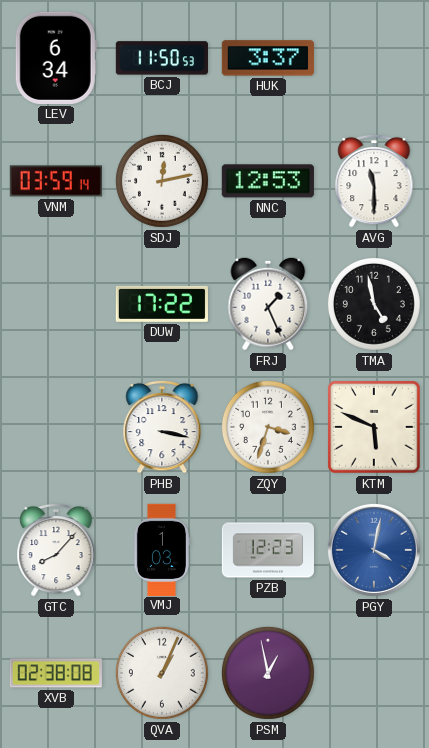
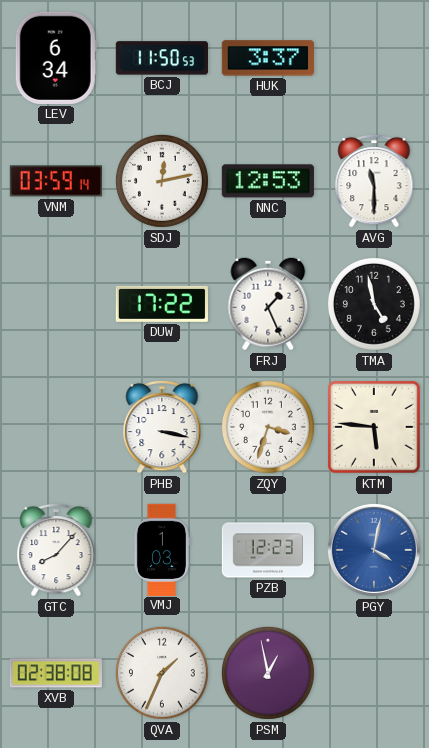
KTM: 5:49 -> 5:46
QVA: 1:04 -> 1:34
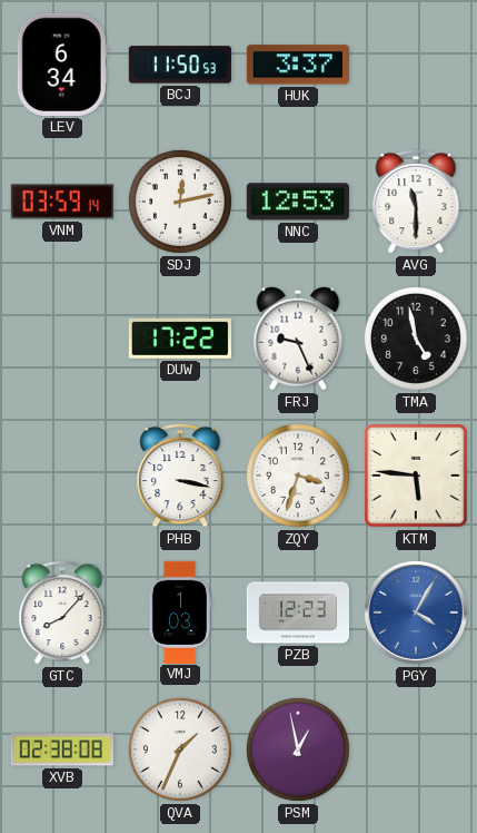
FRJ: 1:26 -> 9:26
PGY: 4:02 -> 4:05
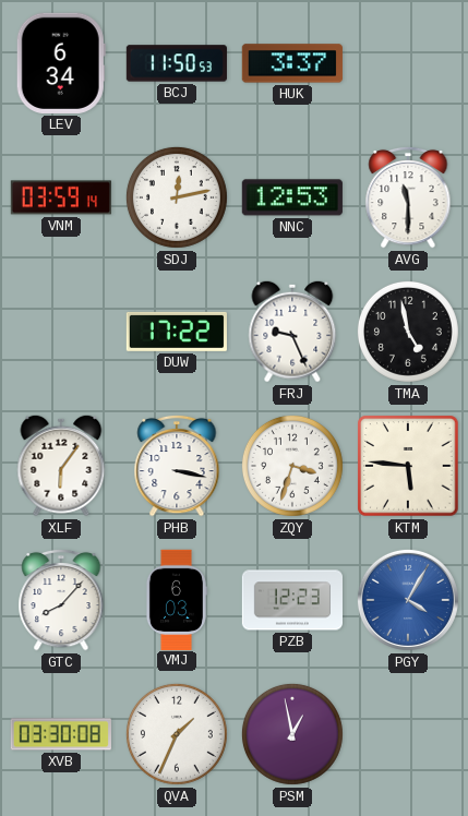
XLF: none -> 6:06
VMJ: 1:03 -> 6:03
XVB: 02:38 -> 03:30
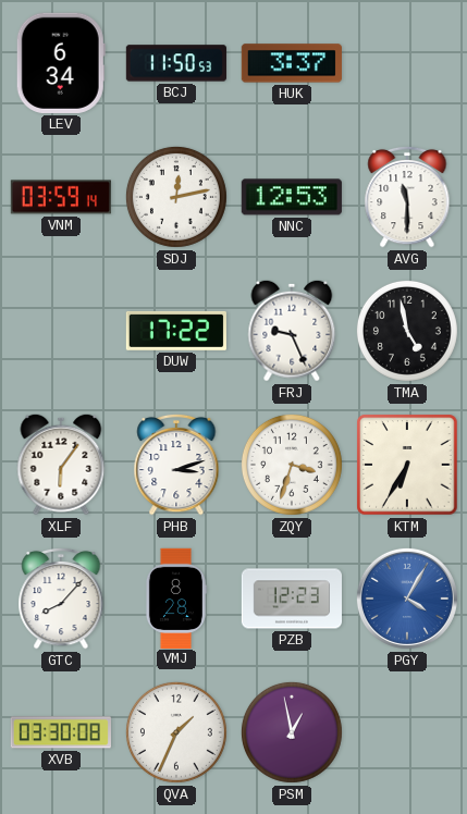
PHB: 3:17 -> 3:12
KTM: 5:46 -> 6:35
VMJ: 6:03 -> 8:28
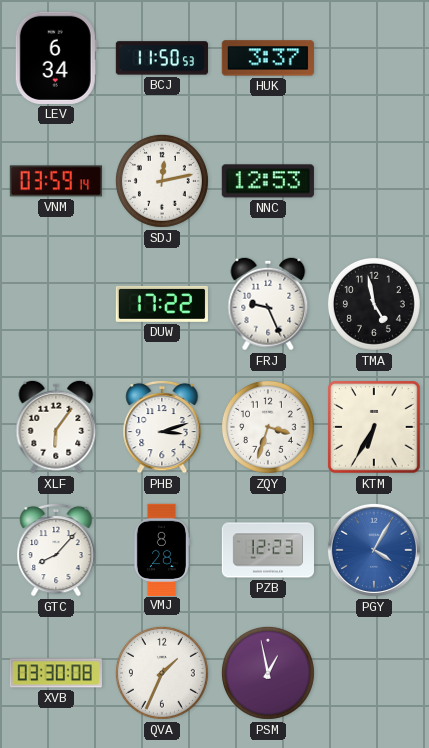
AVG: 11:30 -> none
